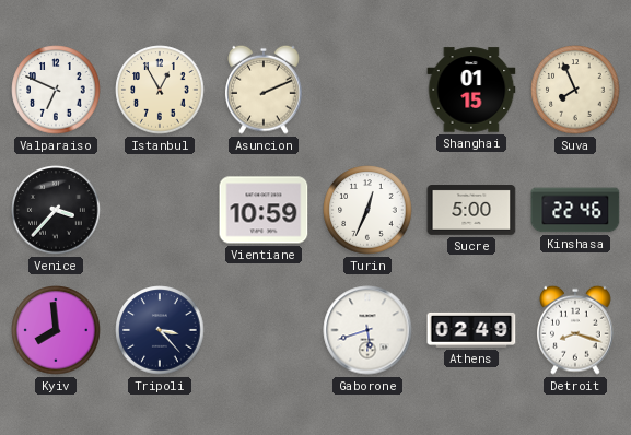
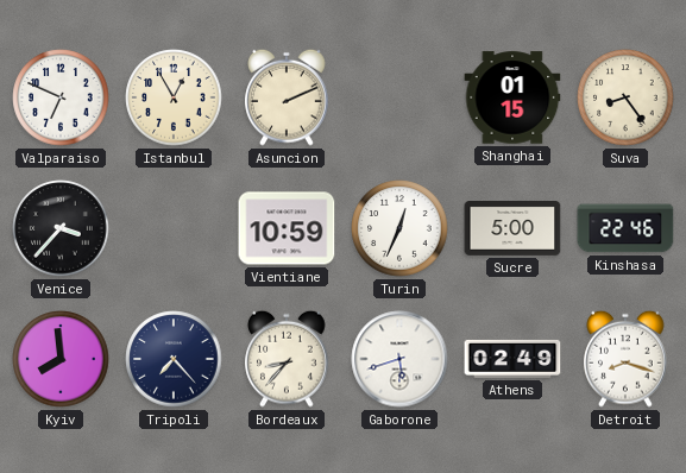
Suva: 7:56 -> 8:24
Tripoli: 3:23 -> 7:23
Bordeaux: none -> 8:37
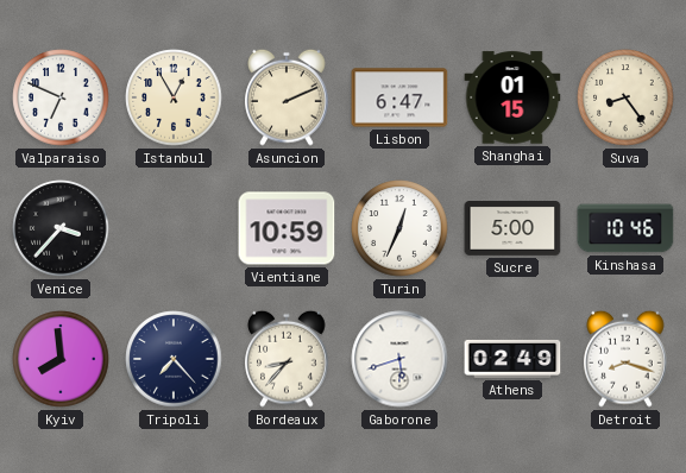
Lisbon: none -> 6:47
Kinshasa: 22:46 -> 10:46
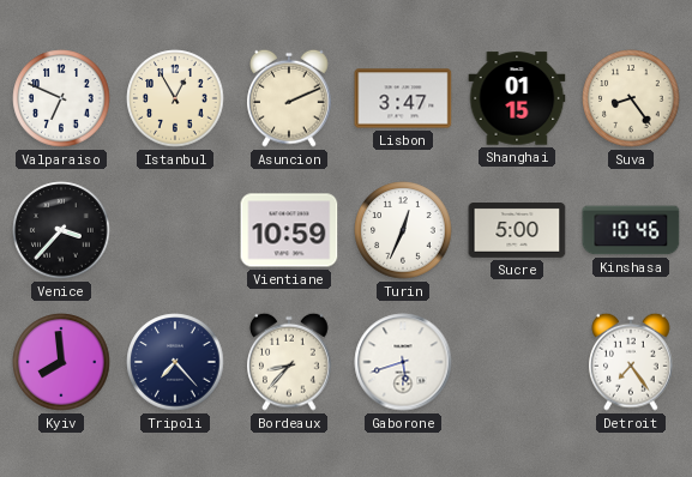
Lisbon: 6:47 -> 3:47
Athens: 02:49 -> none
Detroit: 8:18 -> 7:24
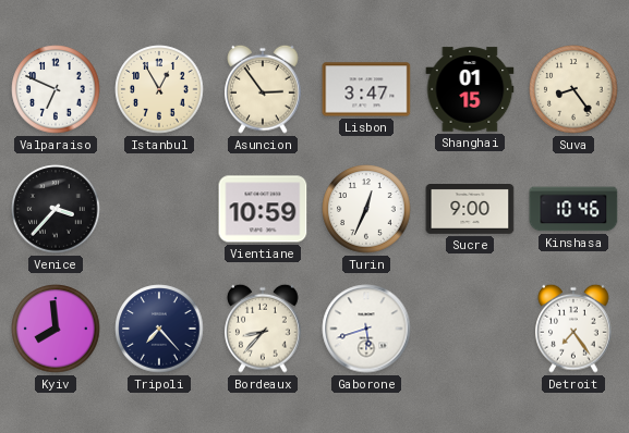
Asuncion: 2:11 -> 2:54
Sucre: 5:00 -> 9:00
